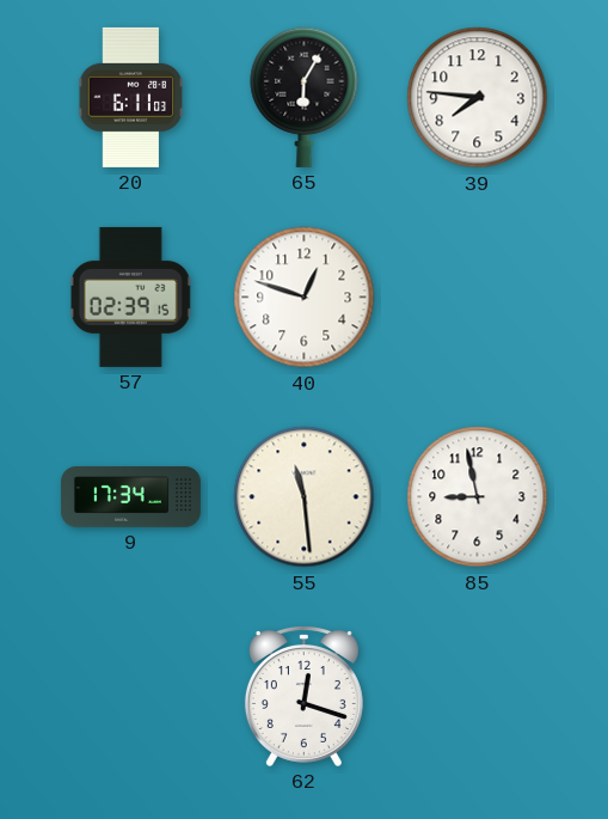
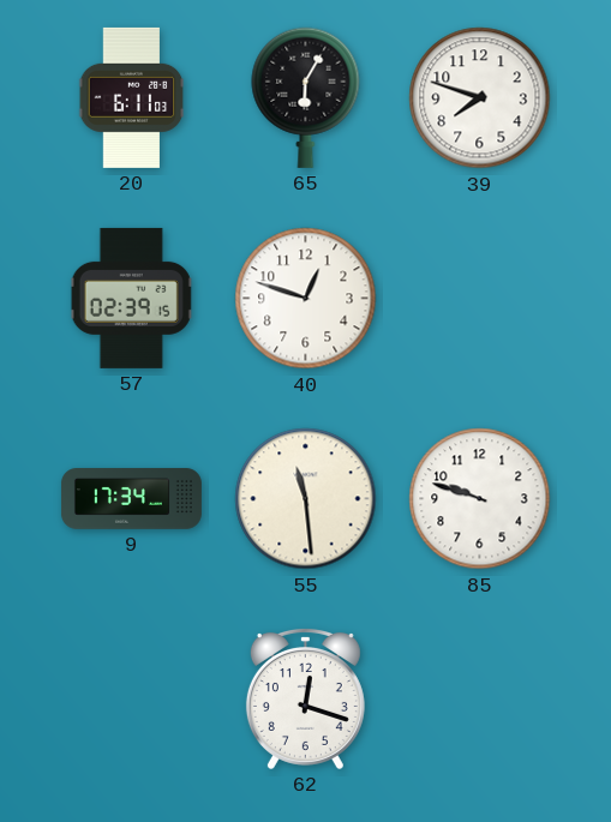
39: 7:46 -> 7:48
85: 8:58 -> 9:48
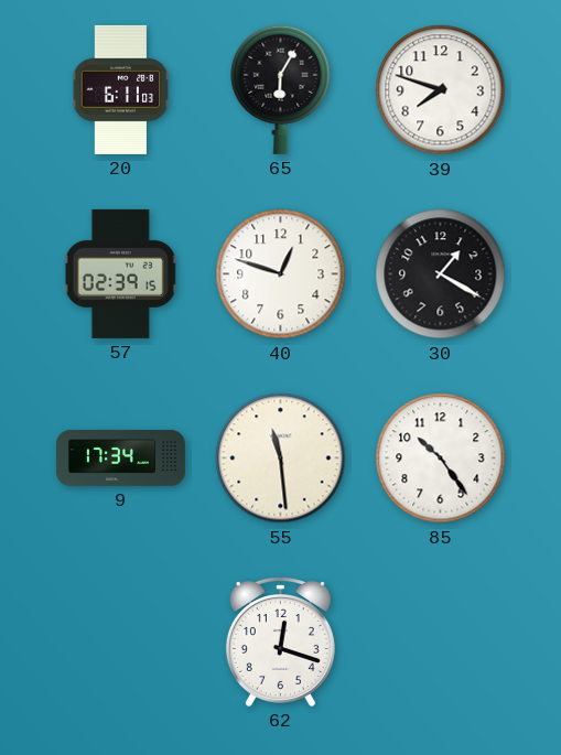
30: none -> 1:20
85: 9:48 -> 10:24
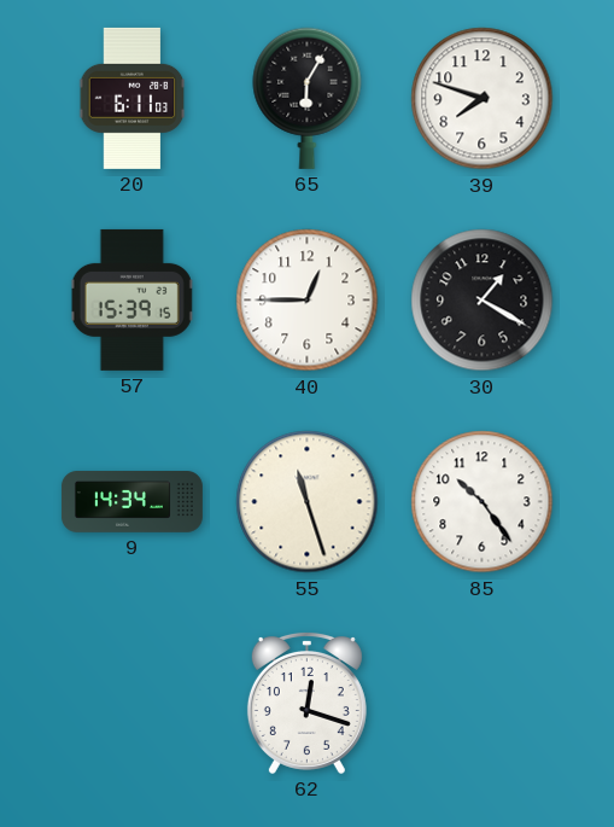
57: 02:39 -> 15:39
40: 12:48 -> 12:45
9: 17:34 -> 14:34
55: 11:29 -> 11:27
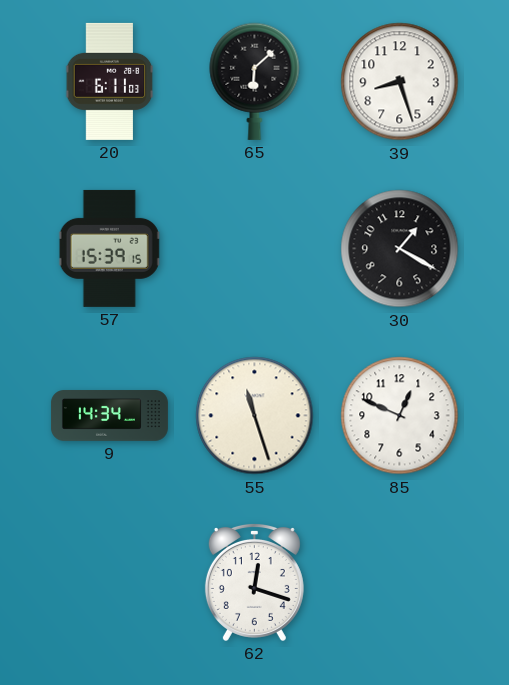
65: 6:05 -> 6:08
39: 7:48 -> 8:27
40: 12:45 -> none
85: 10:24 -> 12:49
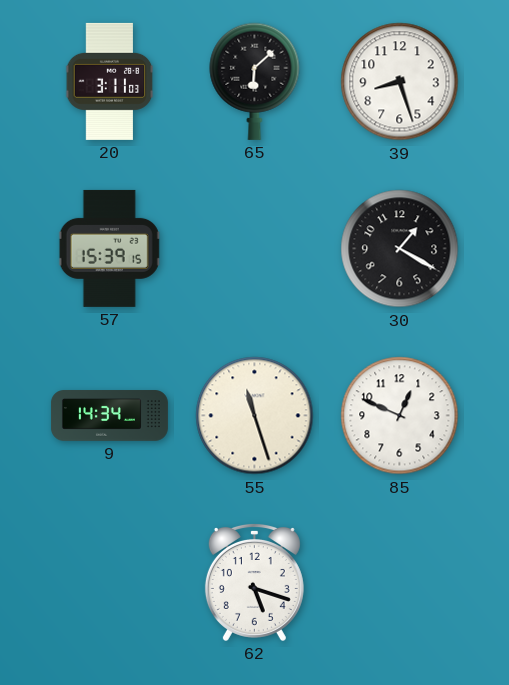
20: 6:11 -> 3:11
62: 12:18 -> 5:18
